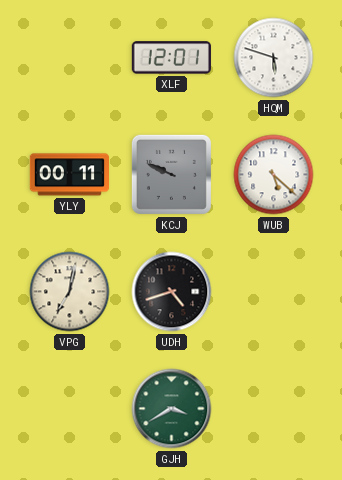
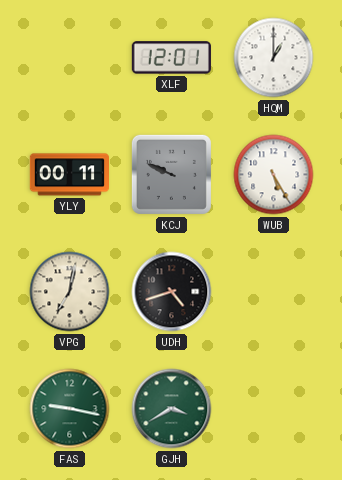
HQM: 5:48 -> 1:00
WUB: 5:22 -> 5:25
FAS: none -> 9:17
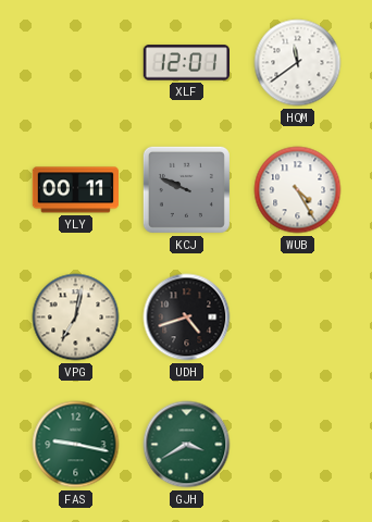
HQM: 1:00 -> 11:39
WUB: 5:25 -> 4:25
